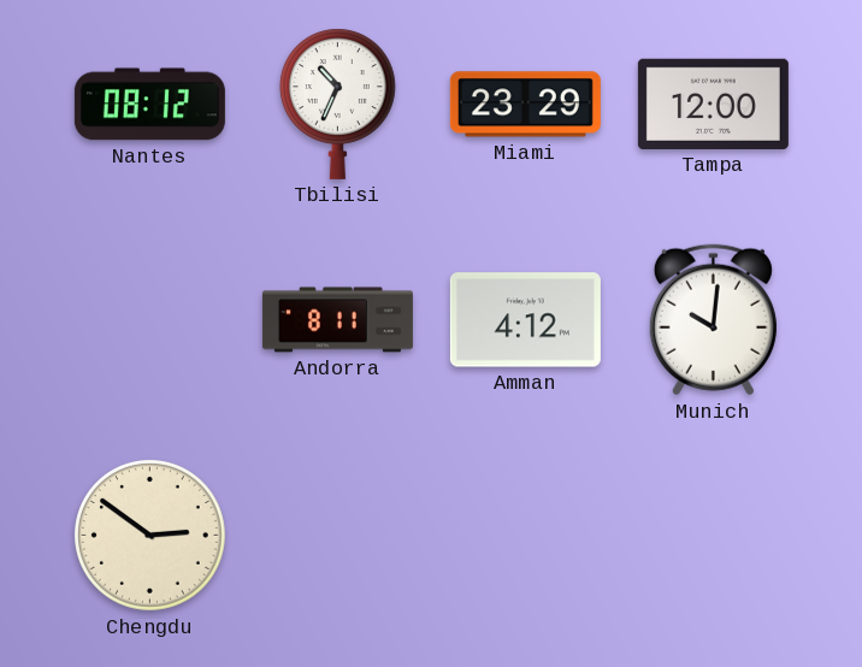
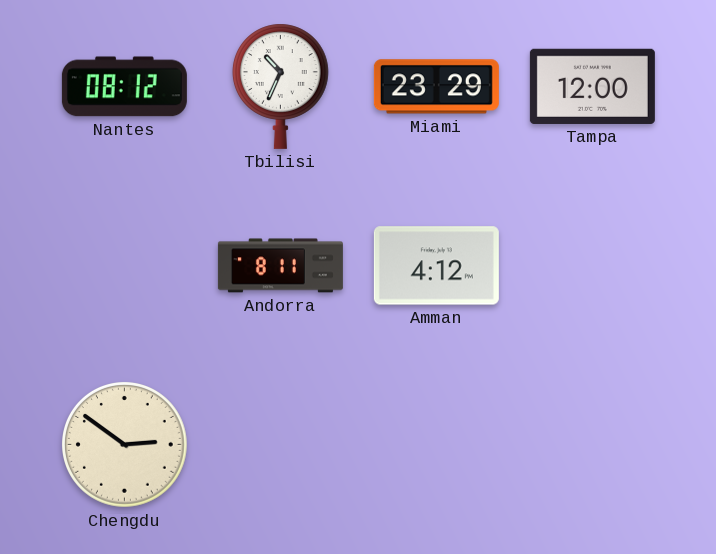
Munich: 10:01 -> none
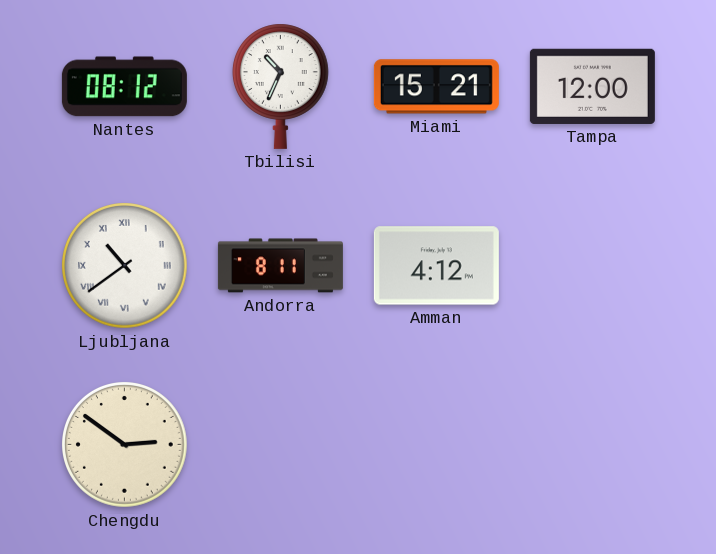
Miami: 23:29 -> 15:21
Ljubljana: none -> 10:39
